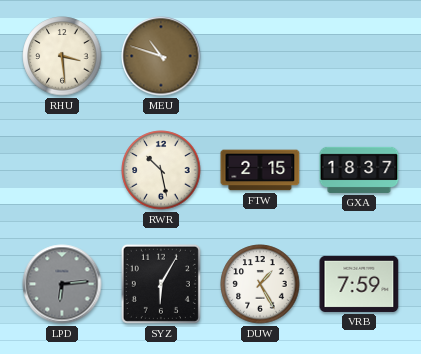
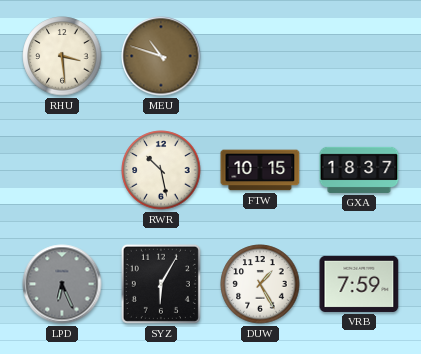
FTW: 2:15 -> 10:15
LPD: 6:14 -> 6:26
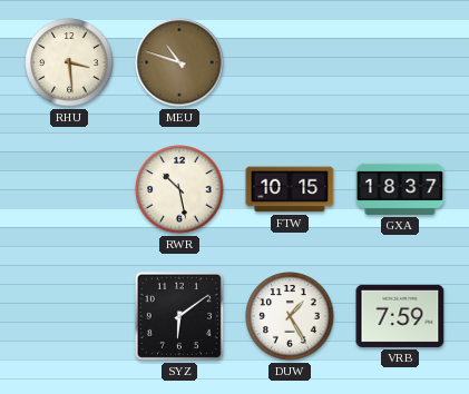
LPD: 6:26 -> none
SYZ: 6:05 -> 6:09
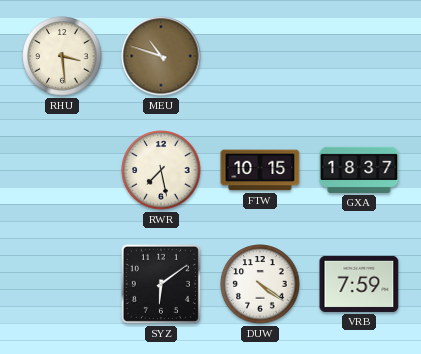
RWR: 10:28 -> 7:28
DUW: 1:25 -> 4:21
